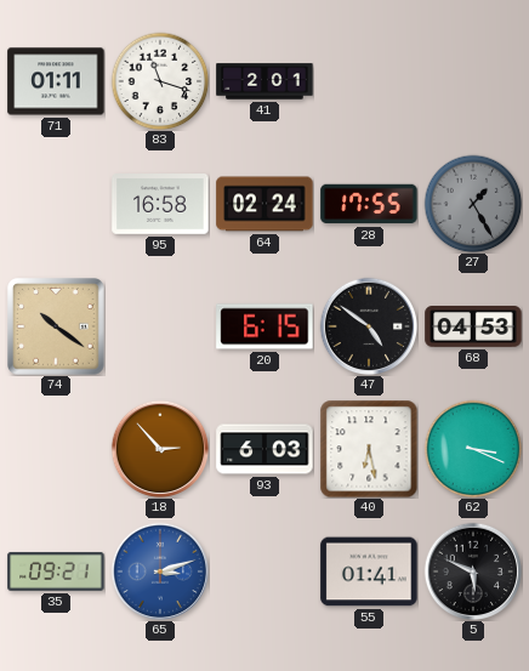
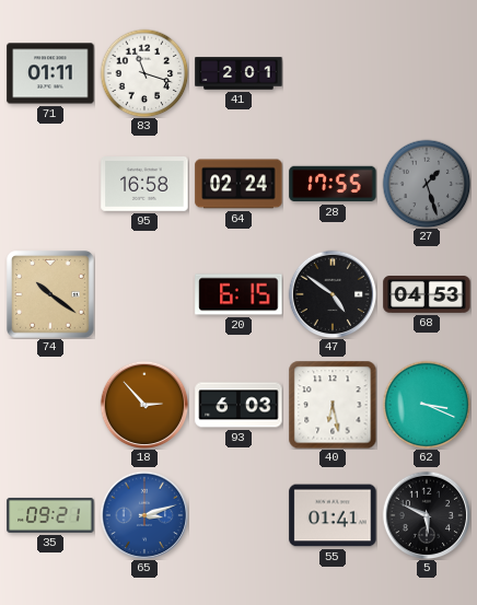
27: 1:25 -> 1:27
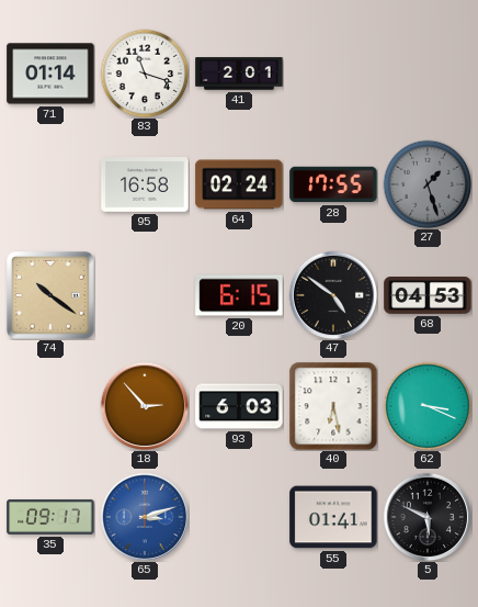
71: 01:11 -> 01:14
35: 09:21 -> 09:17
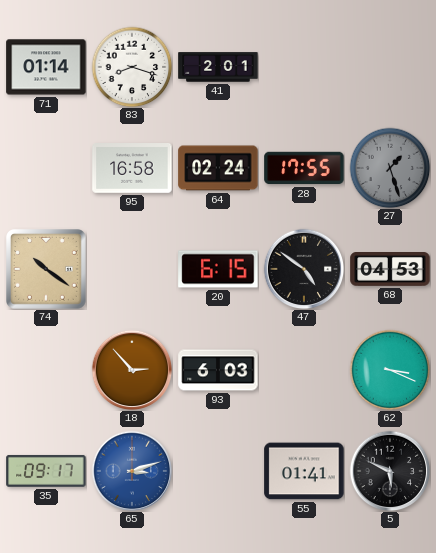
83: 11:18 -> 8:18
40: 6:28 -> none
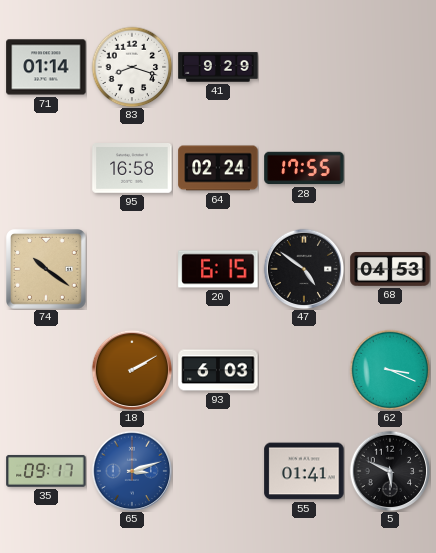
41: 2:01 -> 9:29
27: 1:27 -> none
18: 2:53 -> 2:10
